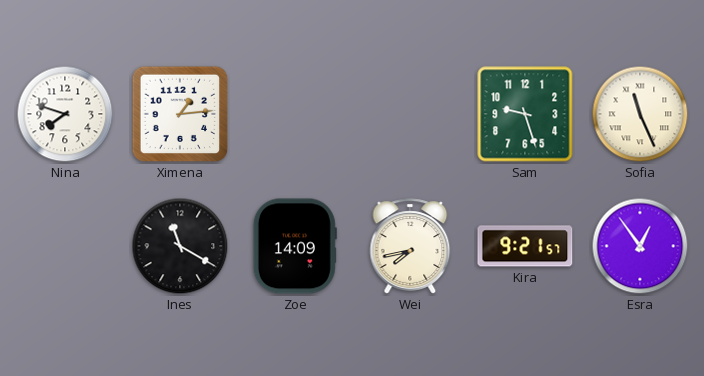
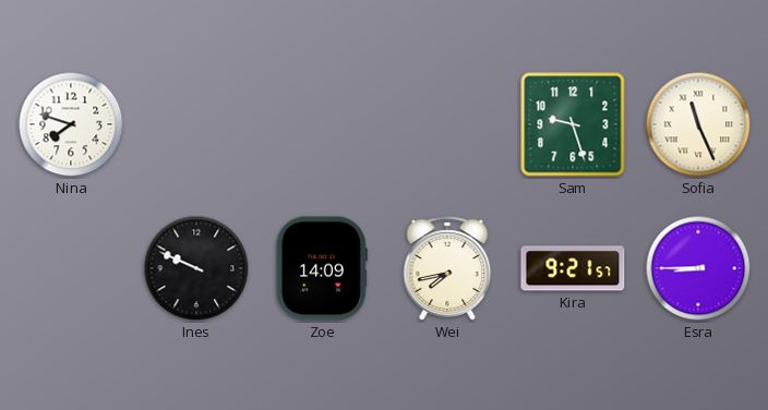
Ximena: 1:14 -> none
Ines: 11:20 -> 9:49
Esra: 12:54 -> 8:45
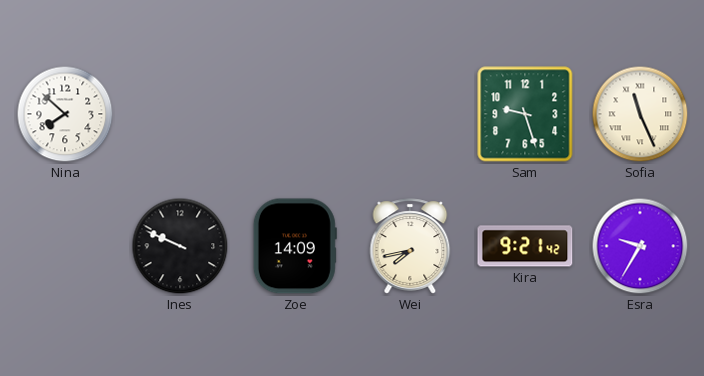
Nina: 7:48 -> 7:52
Kira: 9:21:57 -> 9:21:42
Esra: 8:45 -> 9:35
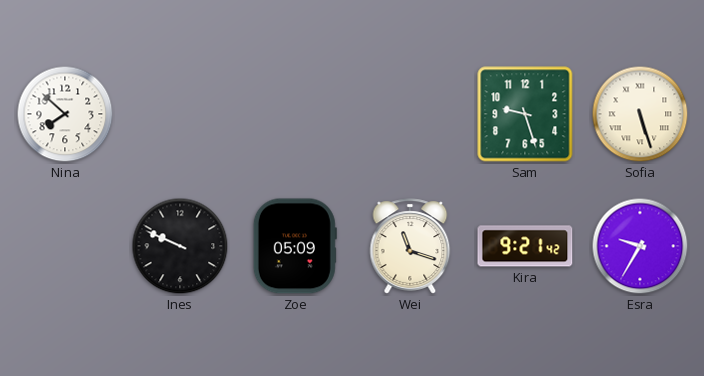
Sofia: 11:26 -> 5:27
Zoe: 14:09 -> 05:09
Wei: 7:43 -> 11:18
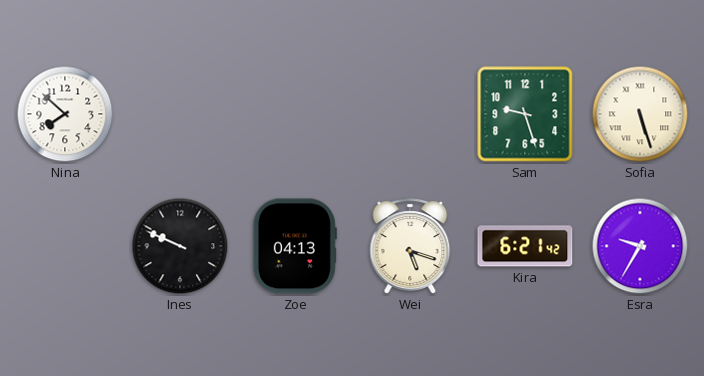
Zoe: 05:09 -> 04:13
Wei: 11:18 -> 5:18
Kira: 9:21 -> 6:21
